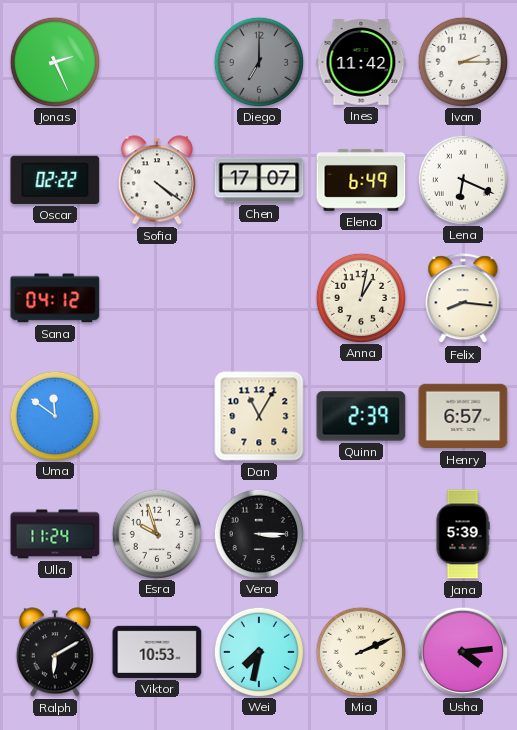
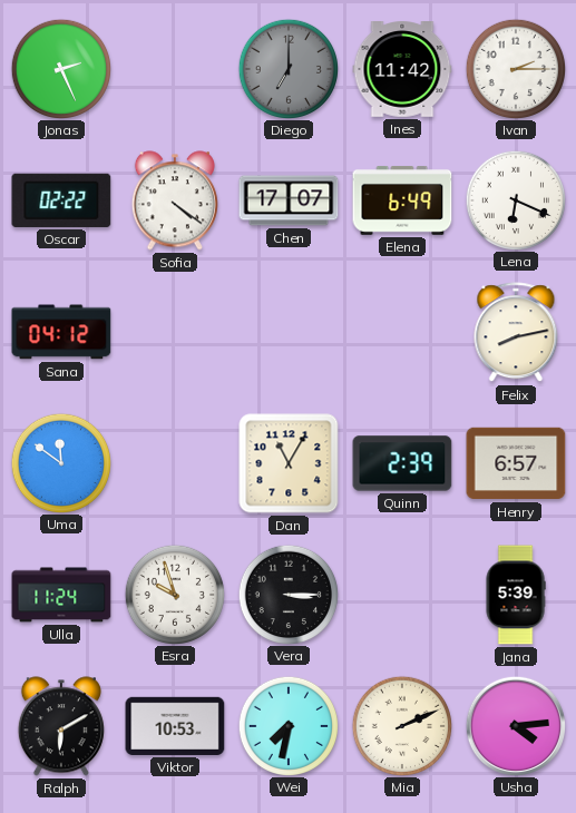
Anna: 1:02 -> none
Felix: 8:16 -> 8:13
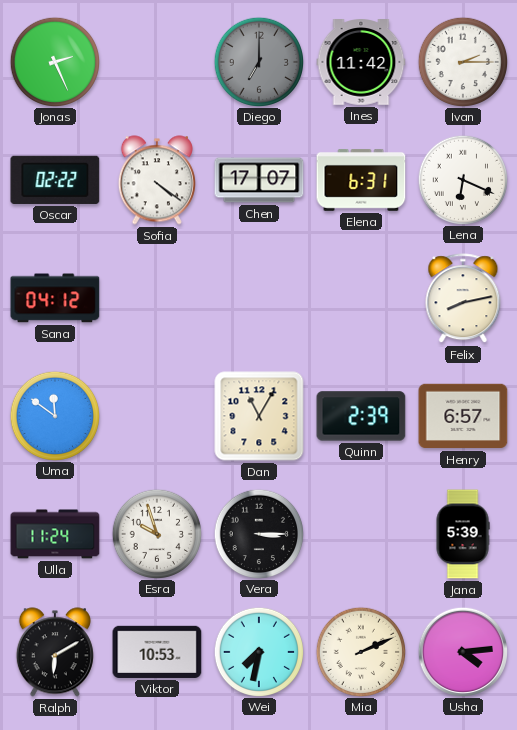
Elena: 6:49 -> 6:31
